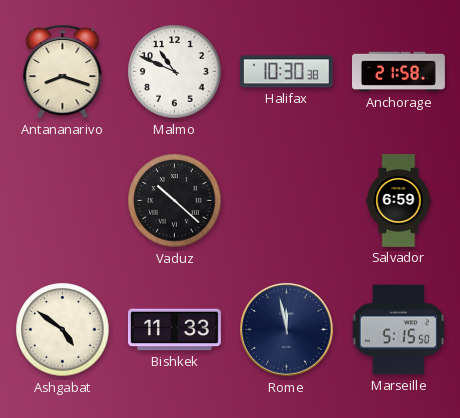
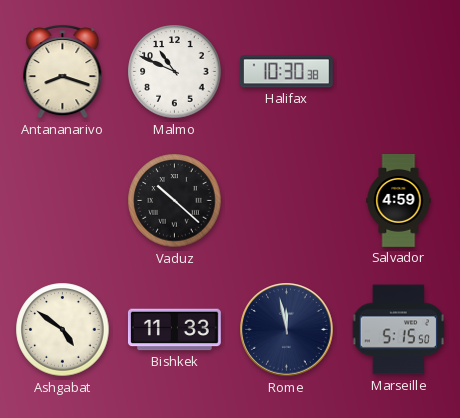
Anchorage: 21:58 -> none
Salvador: 6:59 -> 4:59
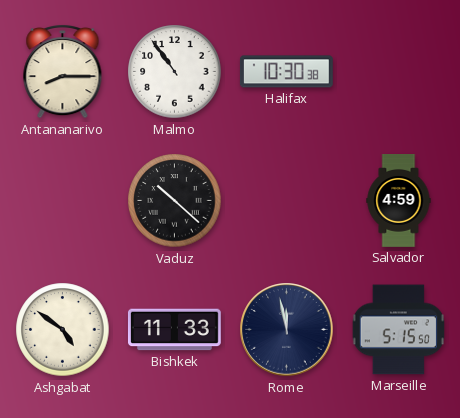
Antananarivo: 8:18 -> 8:15
Malmo: 10:49 -> 10:54
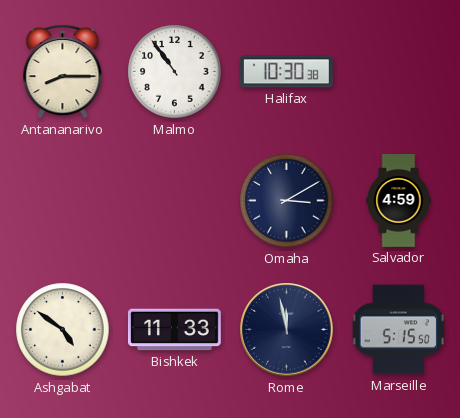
Vaduz: 10:22 -> none
Omaha: none -> 3:10
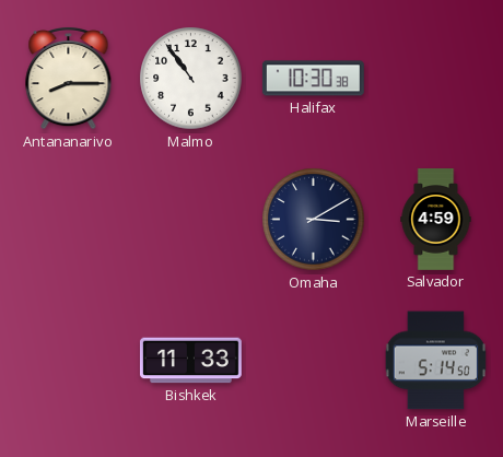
Ashgabat: 4:51 -> none
Rome: 11:58 -> none
Marseille: 5:15 -> 5:14
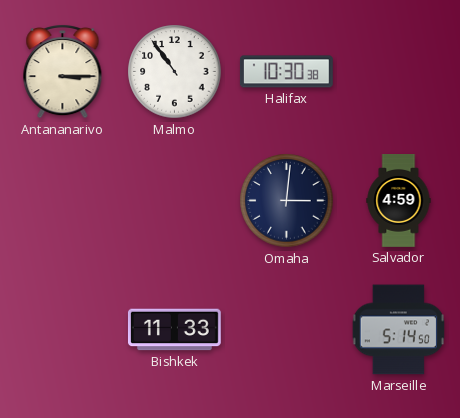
Antananarivo: 8:15 -> 3:15
Omaha: 3:10 -> 3:01
